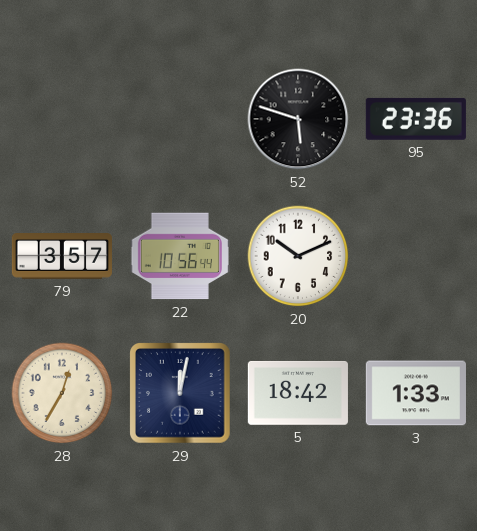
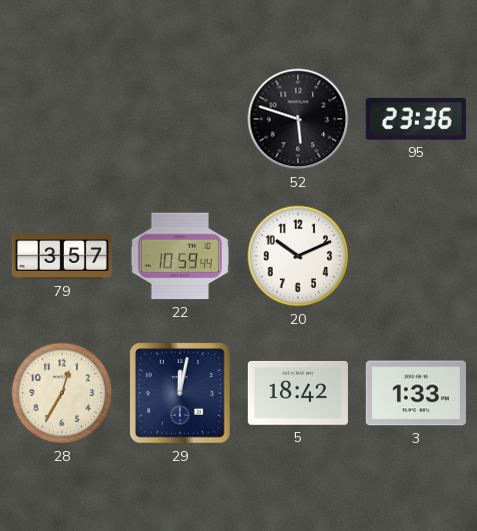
22: 10:56 -> 10:59
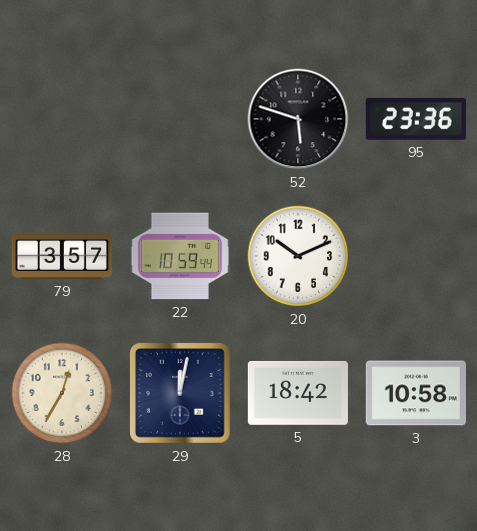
3: 1:33 -> 10:58
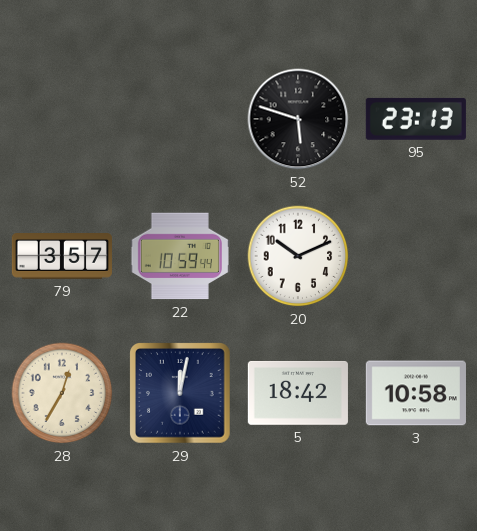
95: 23:36 -> 23:13
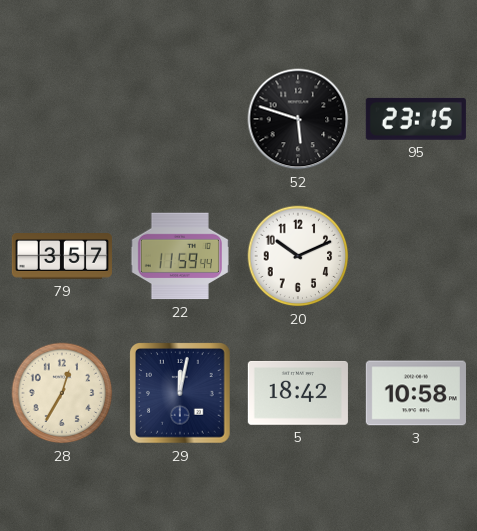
95: 23:13 -> 23:15
22: 10:59 -> 11:59
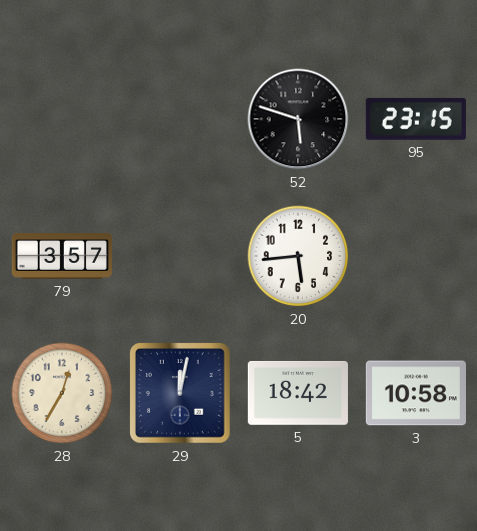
22: 11:59 -> none
20: 10:11 -> 5:44
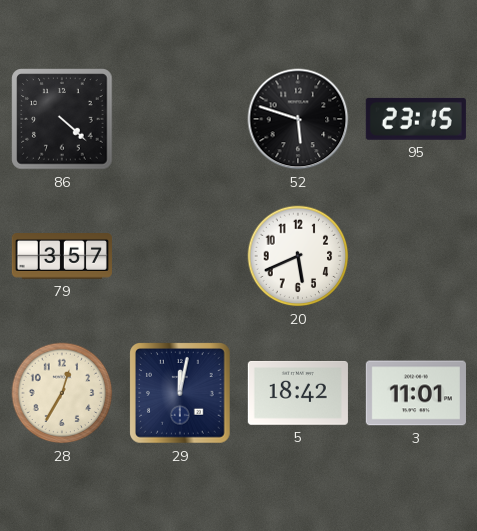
86: none -> 4:22
20: 5:44 -> 5:41
3: 10:58 -> 11:01
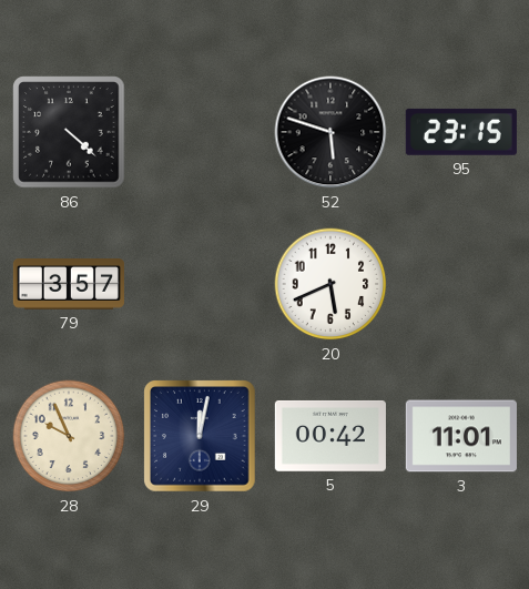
28: 12:35 -> 9:56
5: 18:42 -> 00:42
